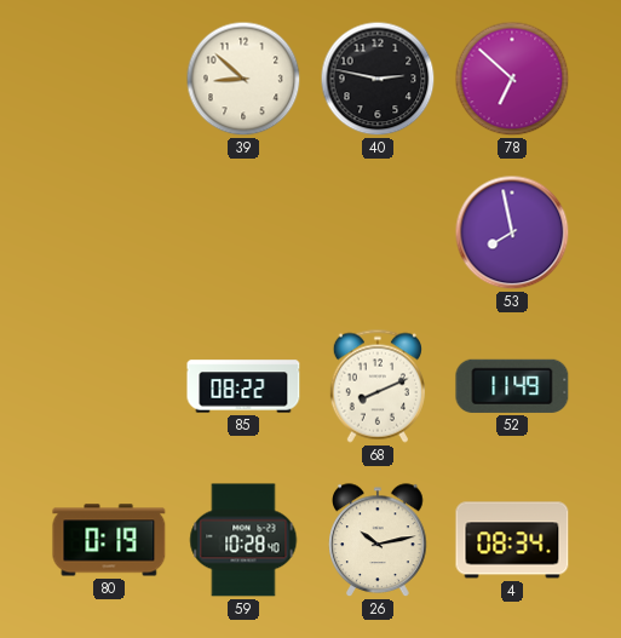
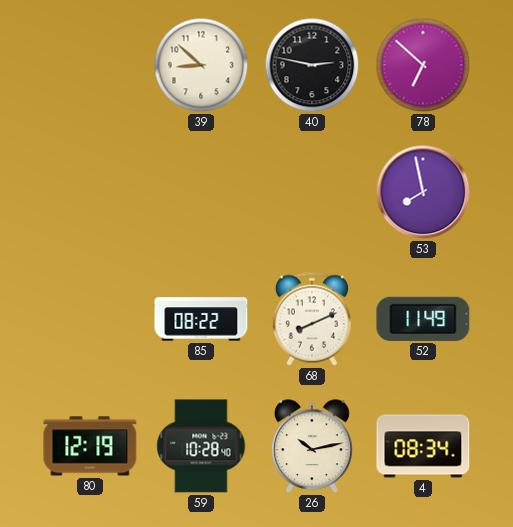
80: 0:19 -> 12:19
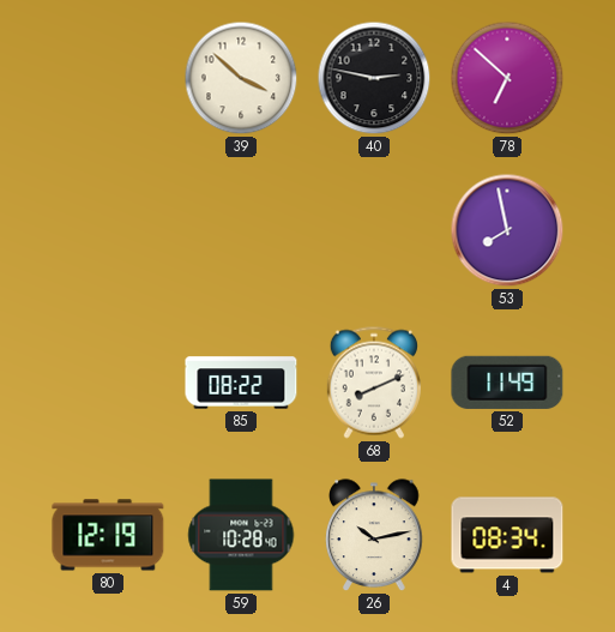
39: 8:52 -> 3:52
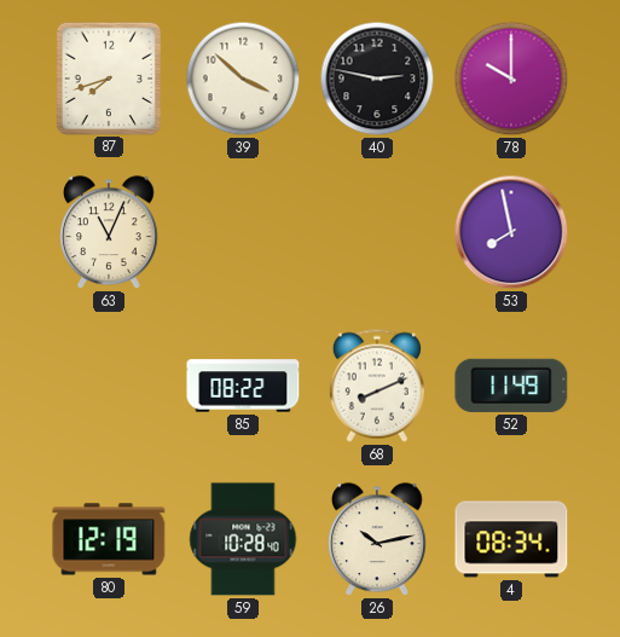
87: none -> 7:42
78: 6:52 -> 10:00
63: none -> 11:04
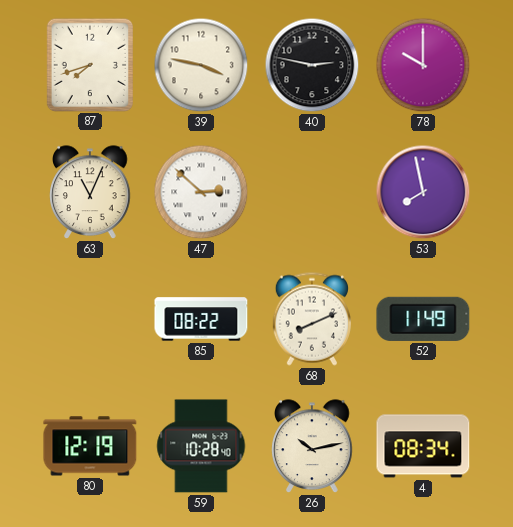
39: 3:52 -> 3:47
47: none -> 2:52
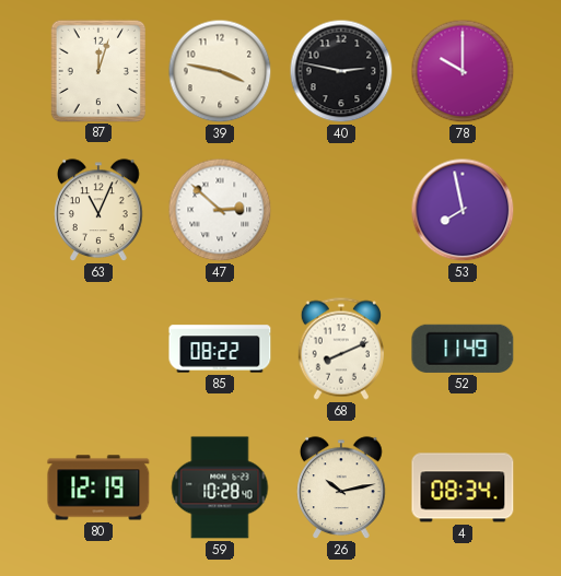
87: 7:42 -> 12:03
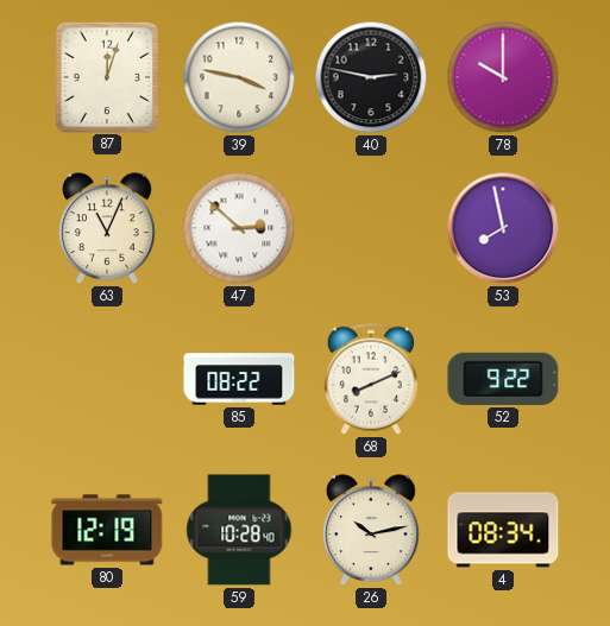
52: 11:49 -> 9:22
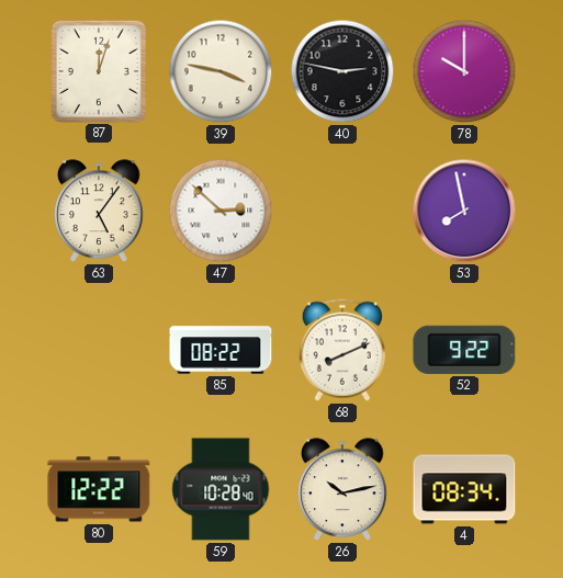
63: 11:04 -> 5:06
80: 12:19 -> 12:22
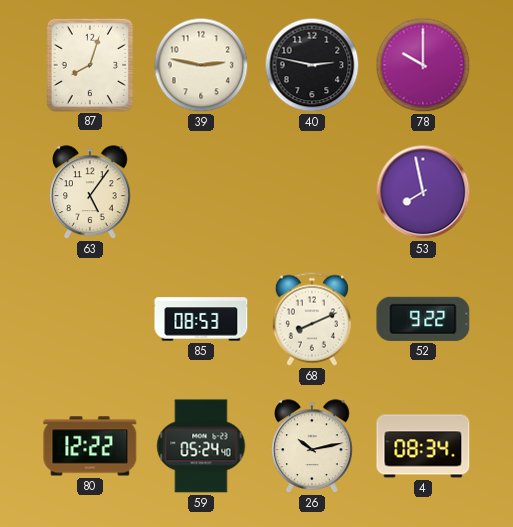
87: 12:03 -> 8:03
39: 3:47 -> 2:47
47: 2:52 -> none
85: 08:22 -> 08:53
59: 10:28 -> 05:24
